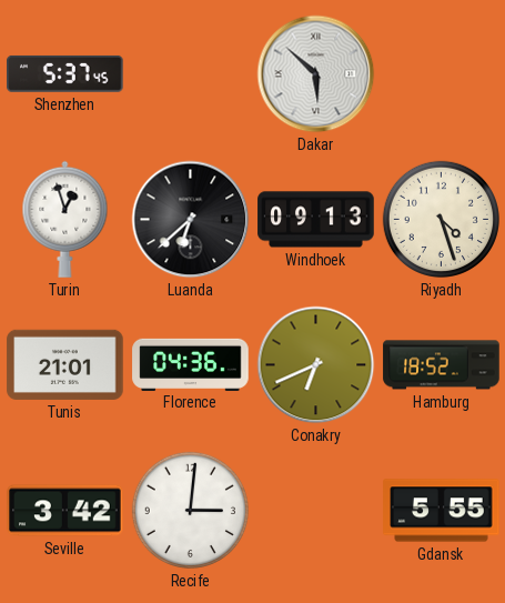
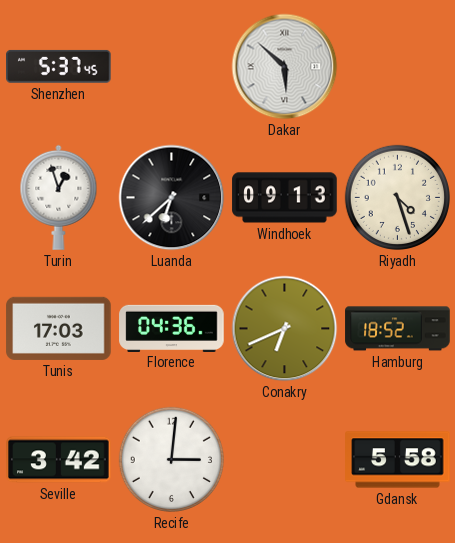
Tunis: 21:01 -> 17:03
Gdansk: 5:55 -> 5:58
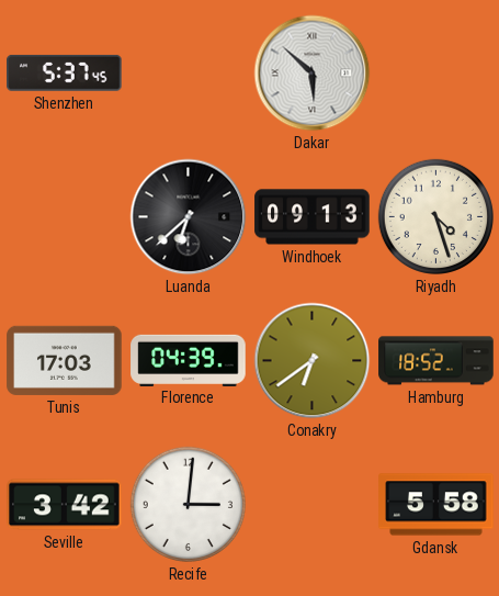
Turin: 12:57 -> none
Florence: 04:36 -> 04:39
Conakry: 6:41 -> 6:39
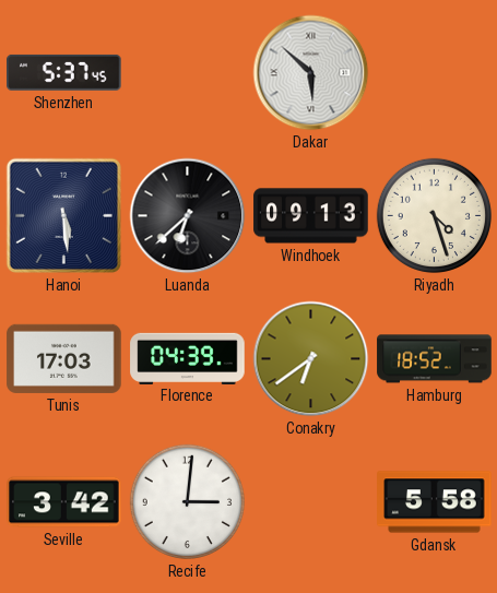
Hanoi: none -> 5:29
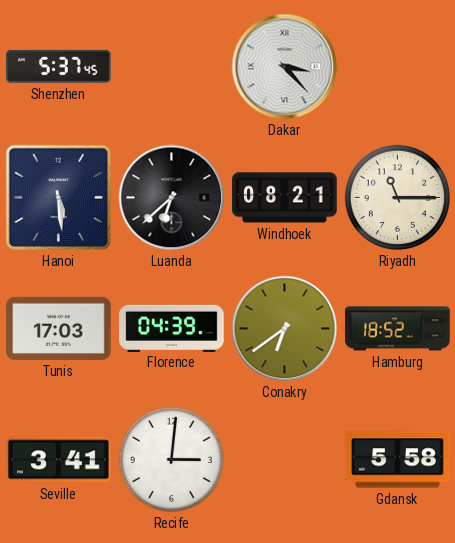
Dakar: 5:52 -> 3:23
Windhoek: 09:13 -> 08:21
Riyadh: 4:27 -> 11:15
Seville: 3:42 -> 3:41
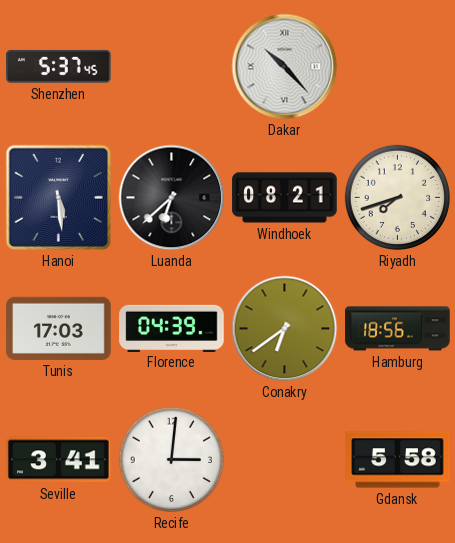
Dakar: 3:23 -> 10:23
Riyadh: 11:15 -> 7:42
Hamburg: 18:52 -> 18:56
